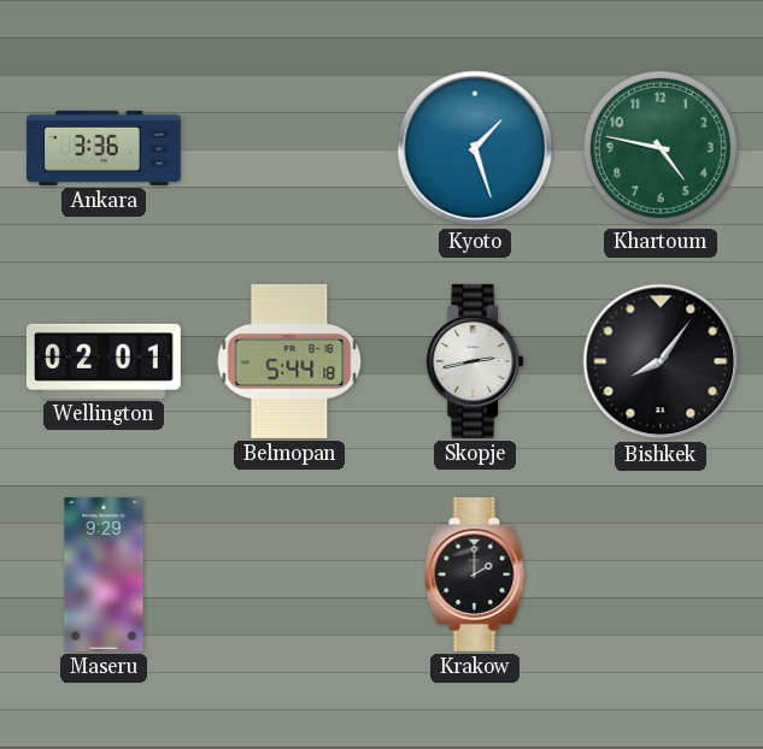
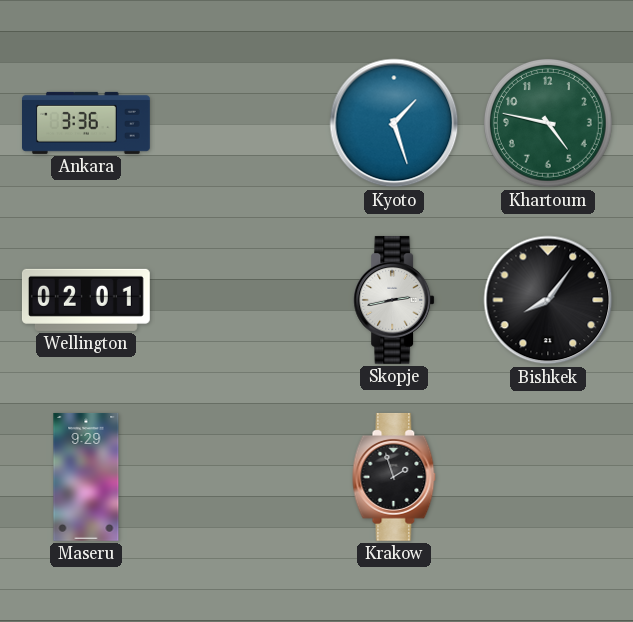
Belmopan: 5:44 -> none
Krakow: 2:00 -> 1:57
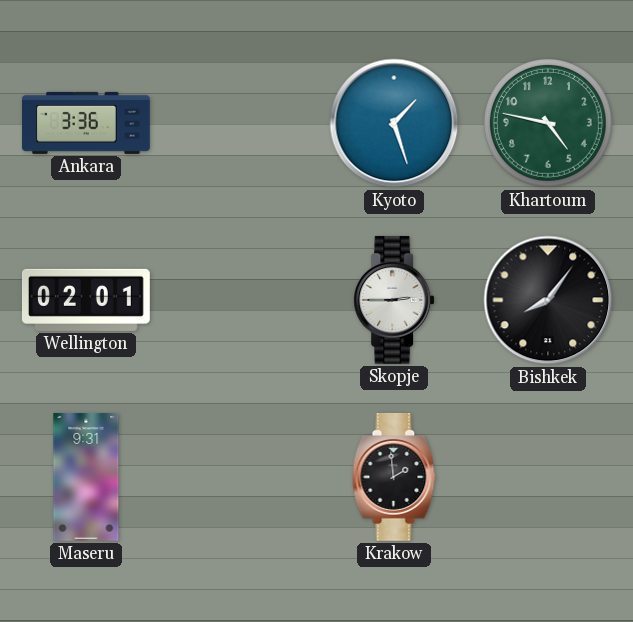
Skopje: 2:43 -> 2:45
Maseru: 9:29 -> 9:31
Krakow: 1:57 -> 1:59
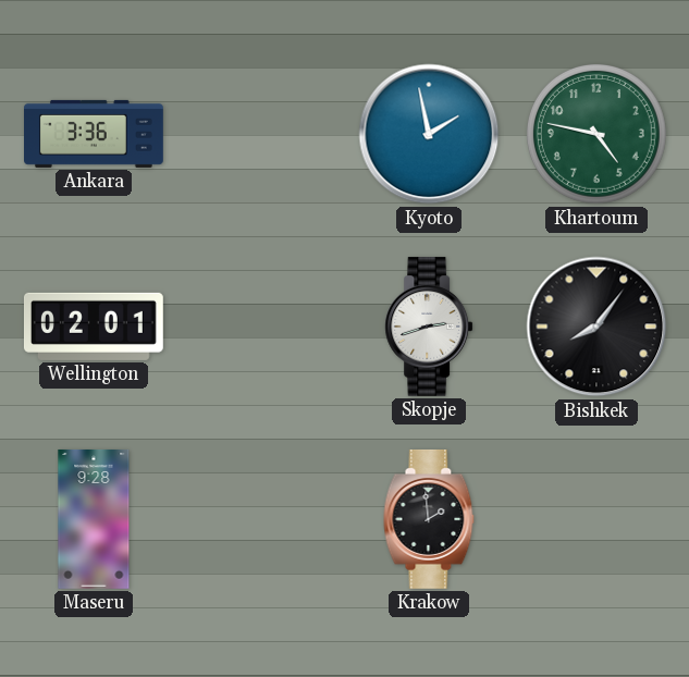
Kyoto: 1:27 -> 1:58
Skopje: 2:45 -> 2:42
Maseru: 9:31 -> 9:28
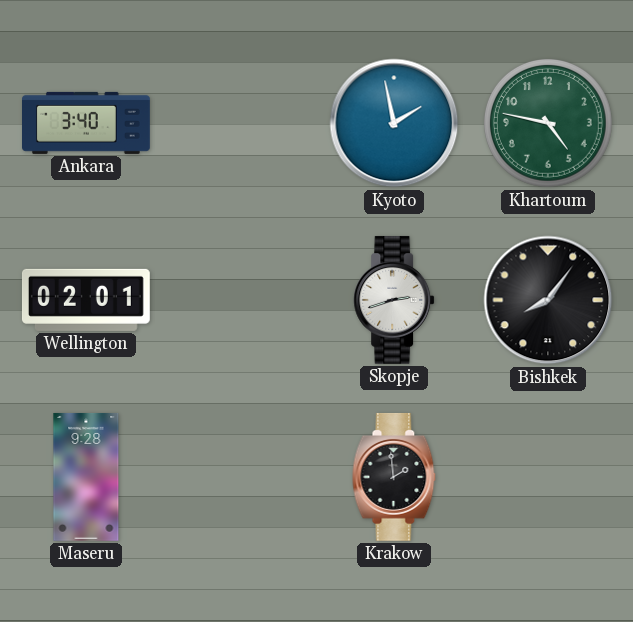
Ankara: 3:36 -> 3:40
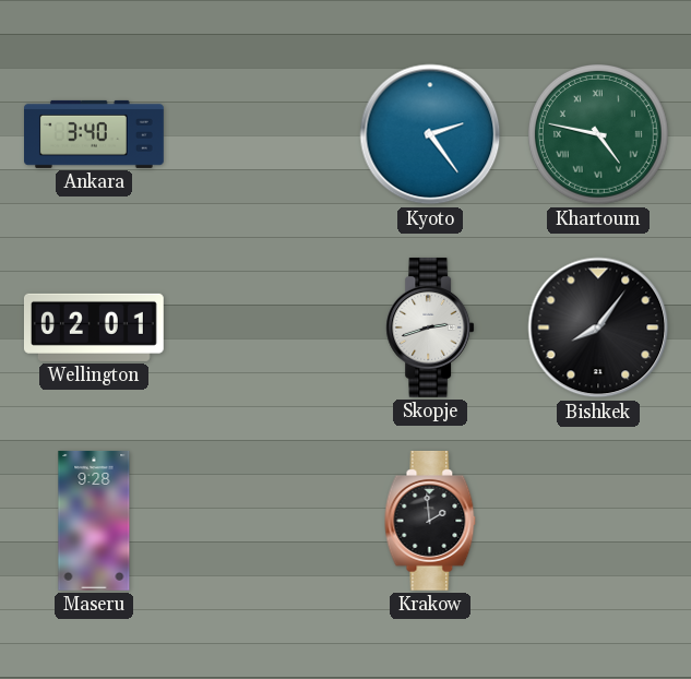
Kyoto: 1:58 -> 2:24
Khartoum numerals: Arabic -> Roman
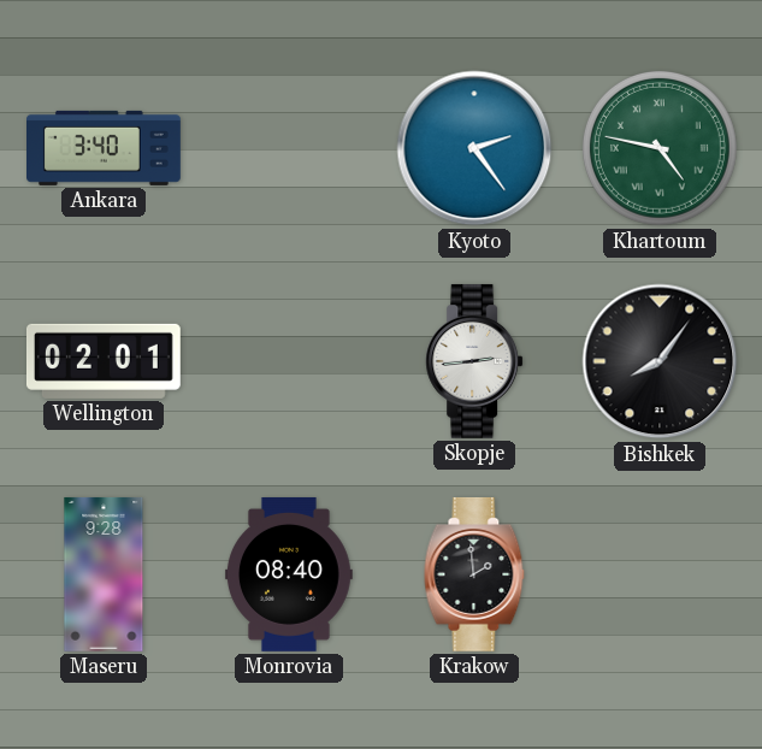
Skopje: 2:42 -> 2:44
Monrovia: none -> 08:40
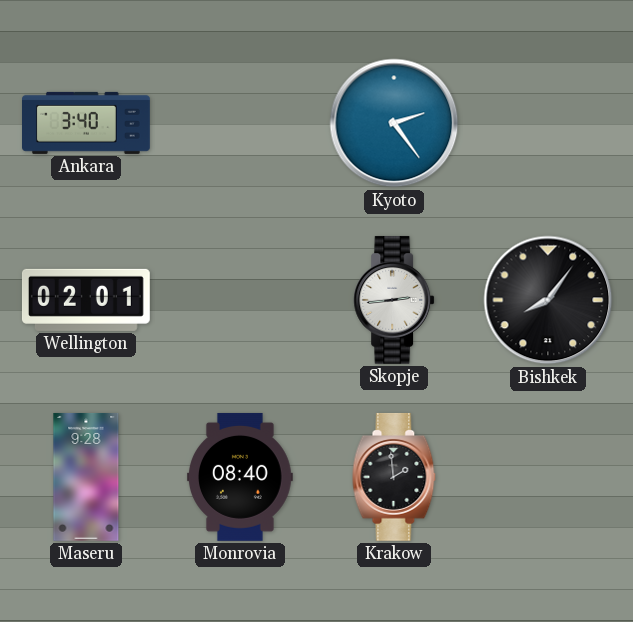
Khartoum: 4:47 -> none
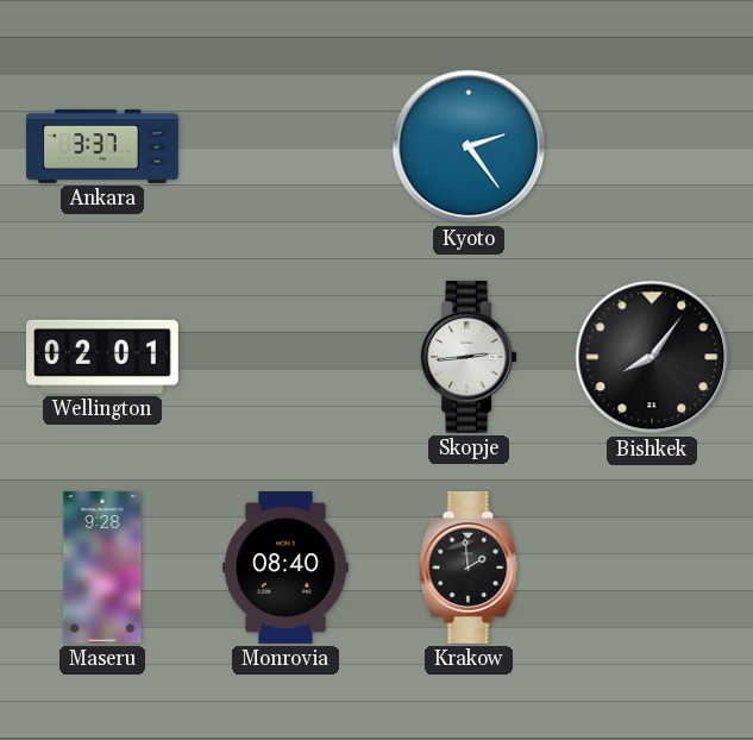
Ankara: 3:40 -> 3:37
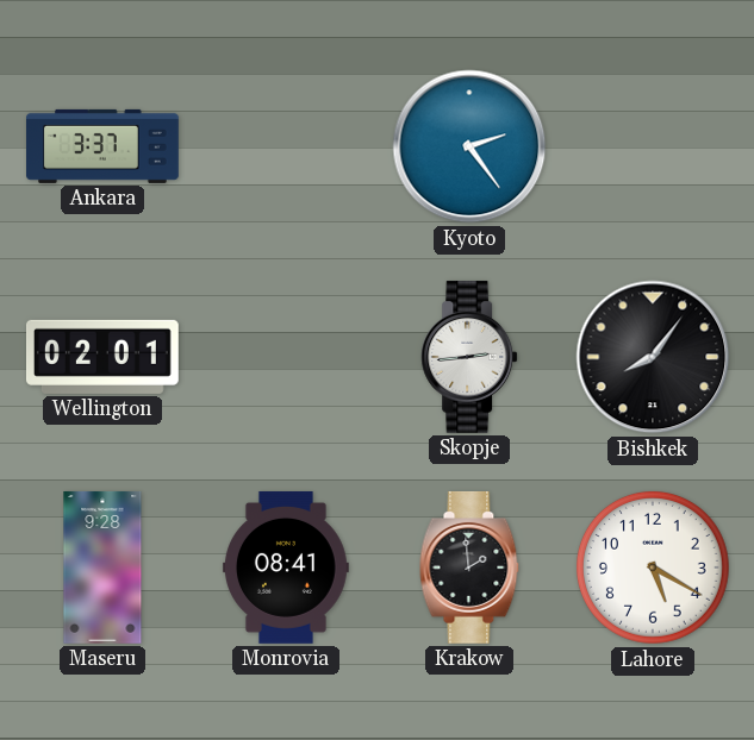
Monrovia: 08:40 -> 08:41
Lahore: none -> 5:20
